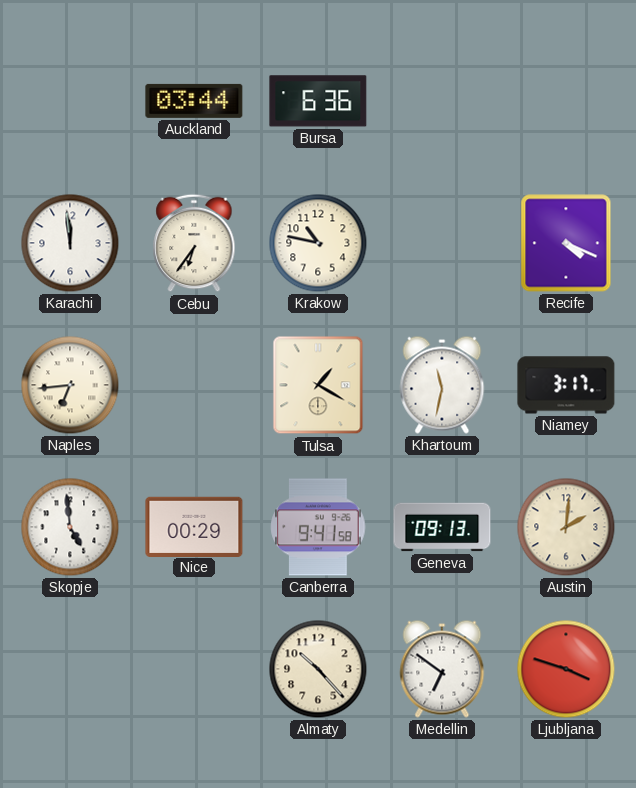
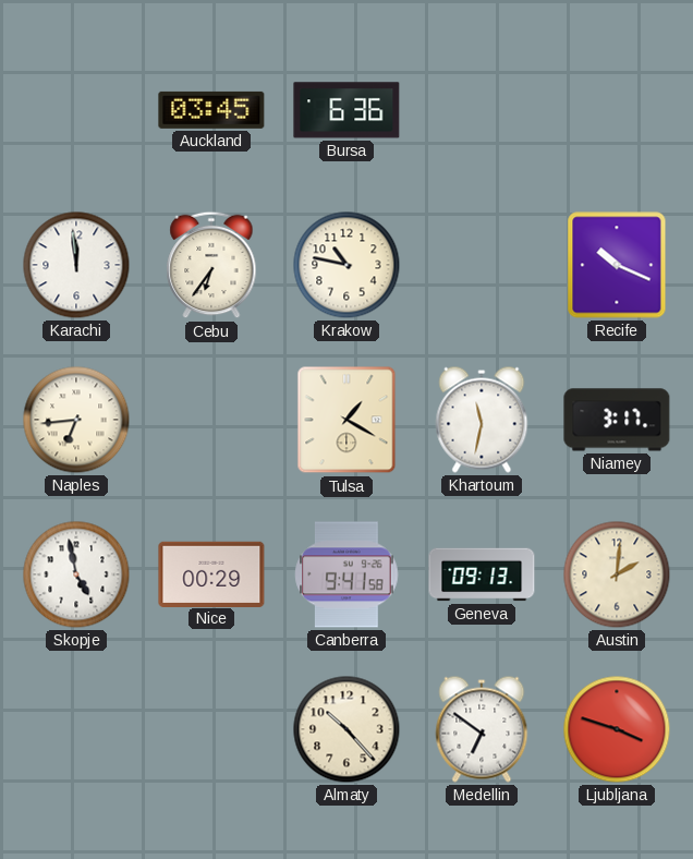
Auckland: 03:44 -> 03:45
Recife: 4:19 -> 10:19
Skopje: 4:59 -> 4:58
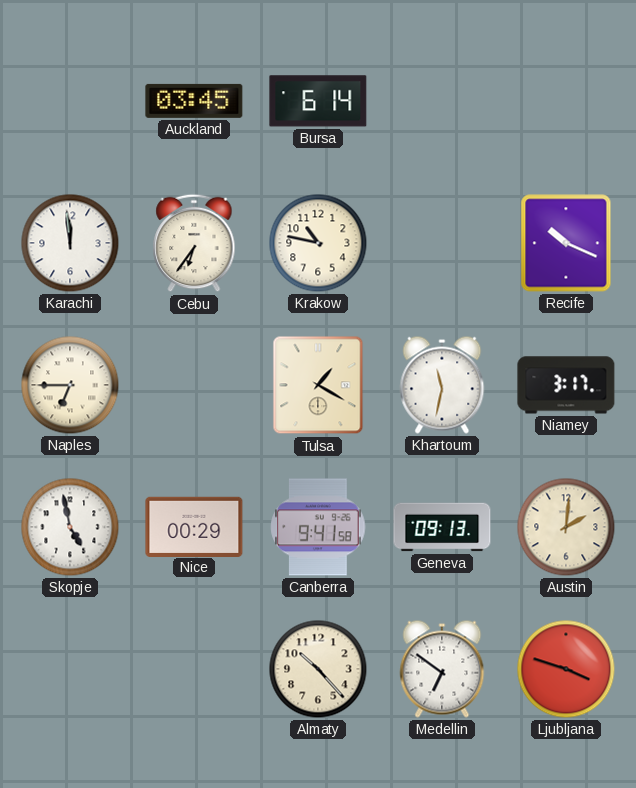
Bursa: 6:36 -> 6:14
Naples: 6:44 -> 6:45
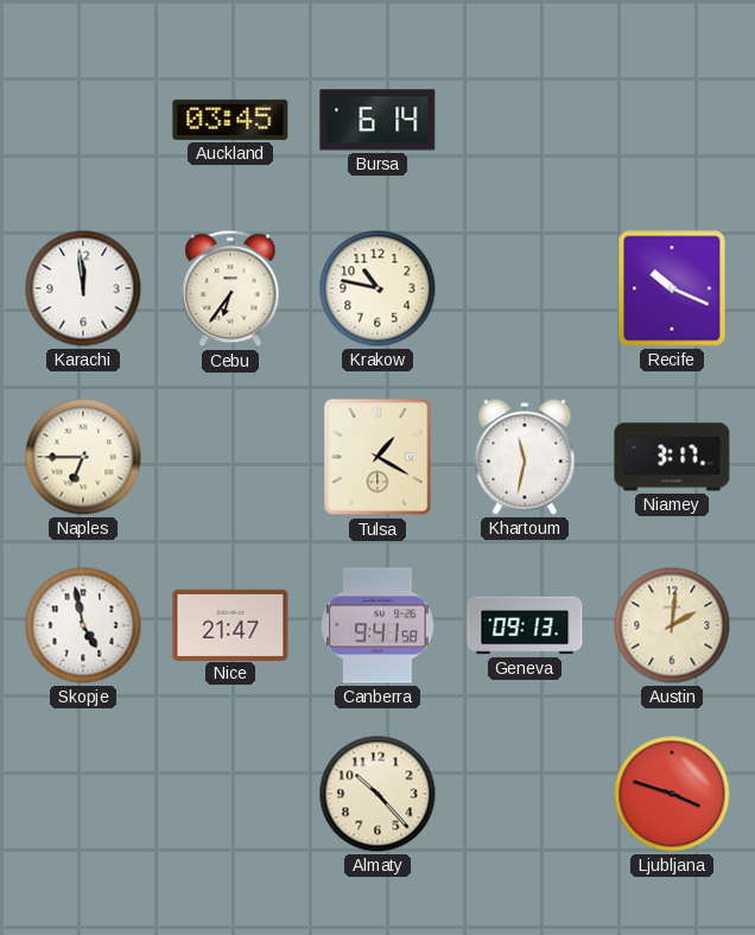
Nice: 00:29 -> 21:47
Medellin: 6:51 -> none
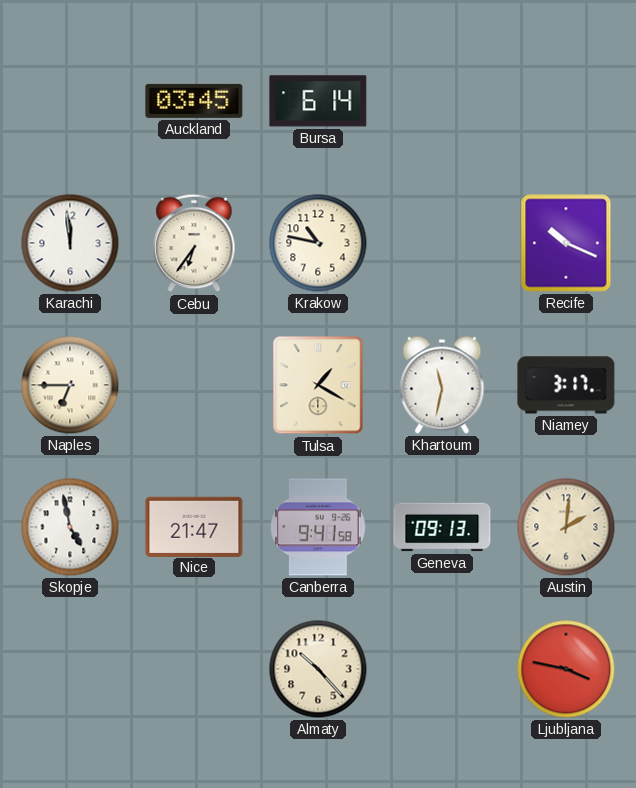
Ljubljana: 3:48 -> 3:47
